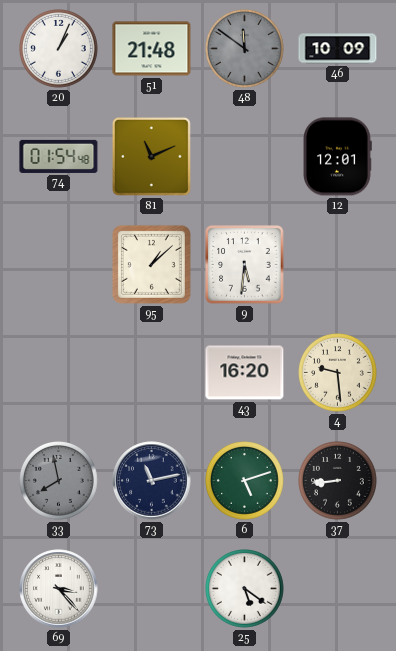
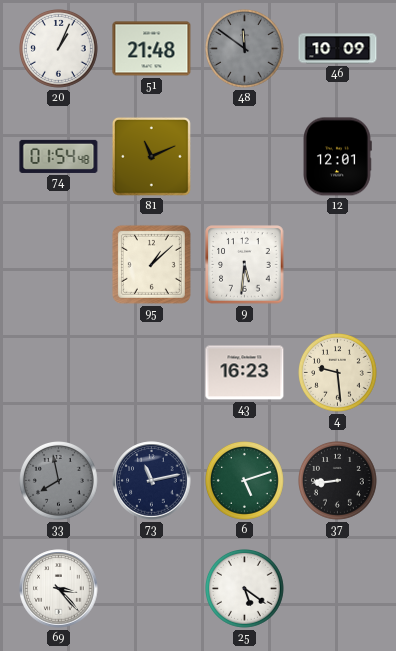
43: 16:20 -> 16:23
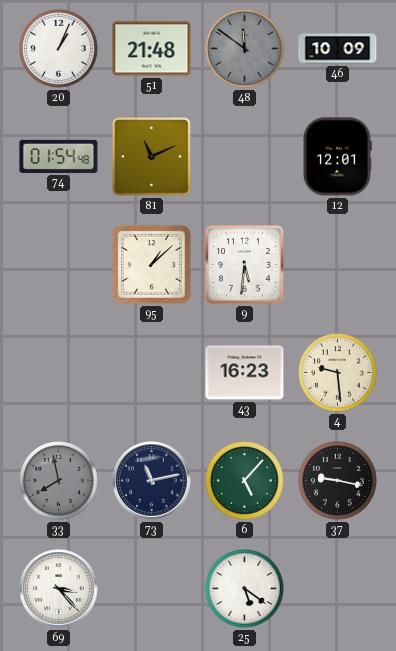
6: 5:12 -> 5:07
37: 8:44 -> 9:17
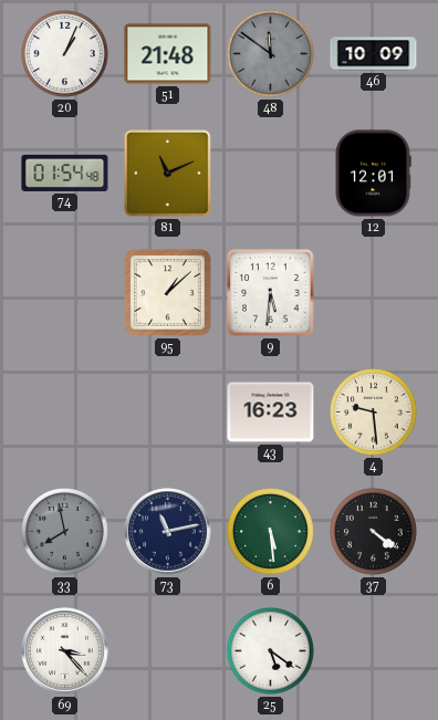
6: 5:07 -> 5:29
37: 9:17 -> 4:21
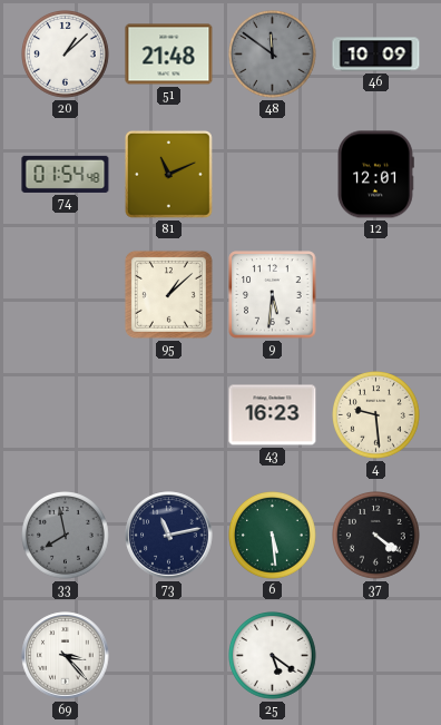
20: 1:04 -> 1:08
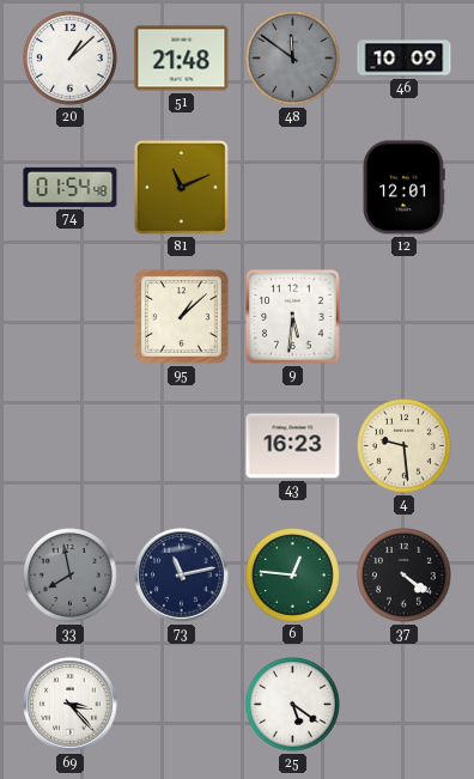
6: 5:29 -> 12:46
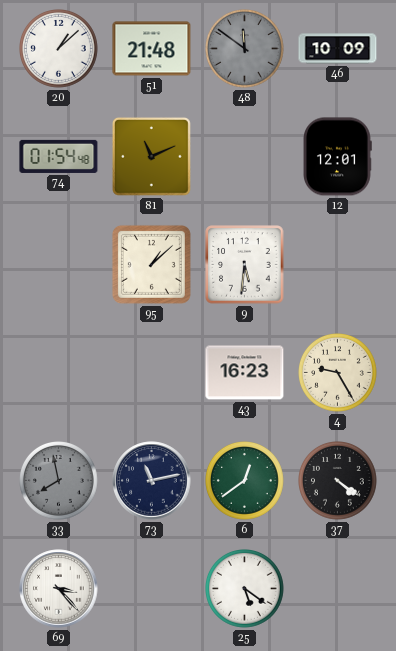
4: 9:29 -> 9:25
6: 12:46 -> 12:39
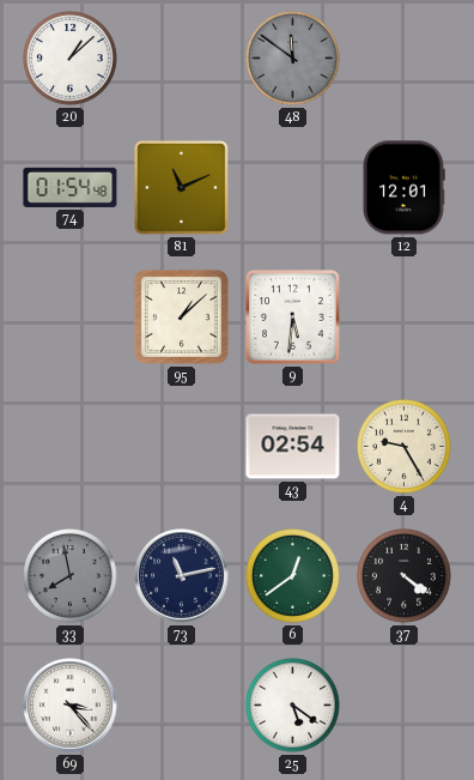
51: 21:48 -> none
46: 10:09 -> none
43: 16:23 -> 02:54
